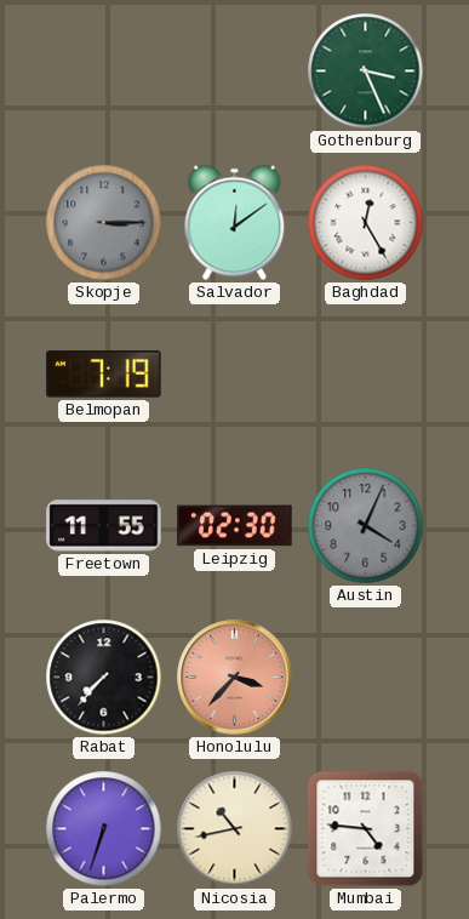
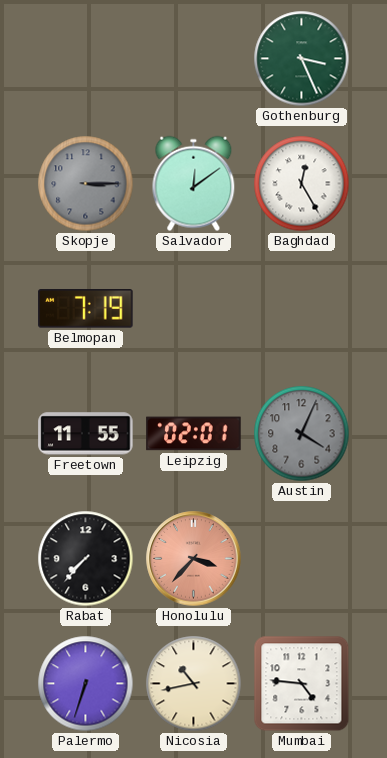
Leipzig: 02:30 -> 02:01
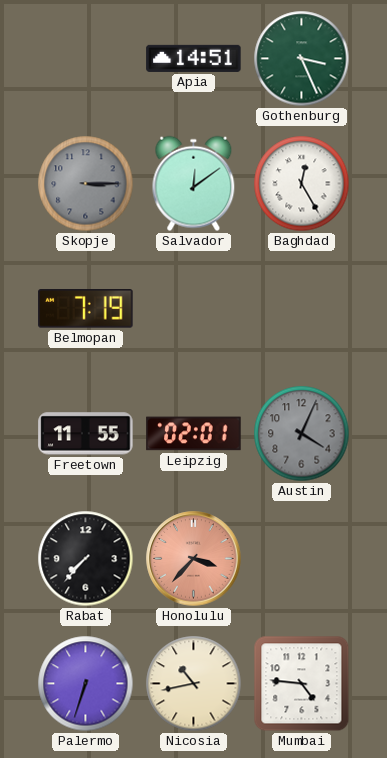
Apia: none -> 14:51
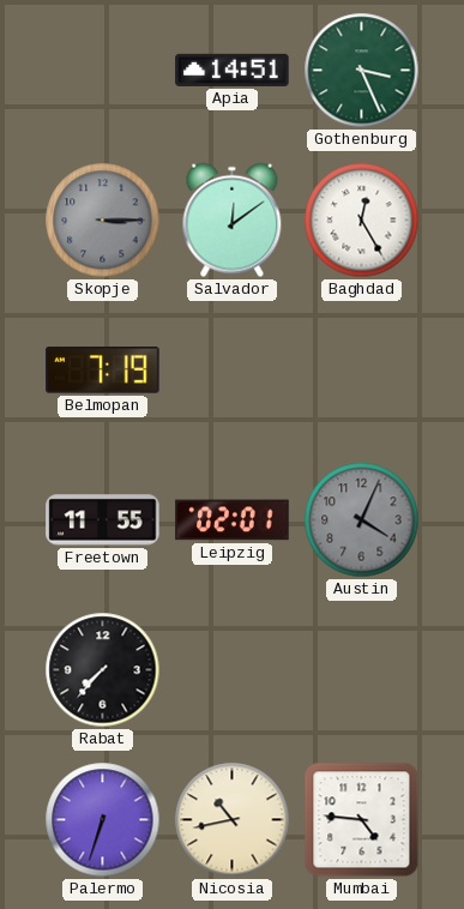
Honolulu: 3:37 -> none
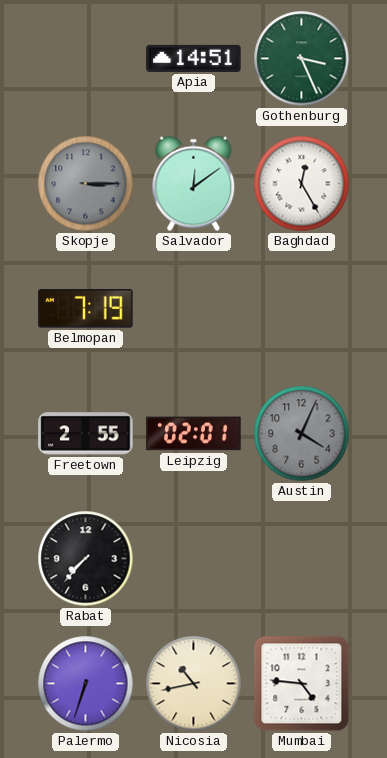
Freetown: 11:55 -> 2:55
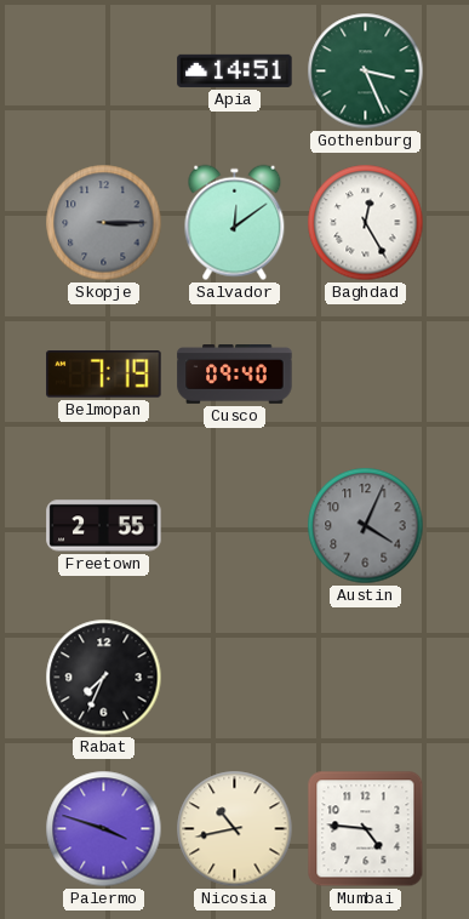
Cusco: none -> 09:40
Leipzig: 02:01 -> none
Rabat: 7:37 -> 7:34
Palermo: 6:33 -> 3:48
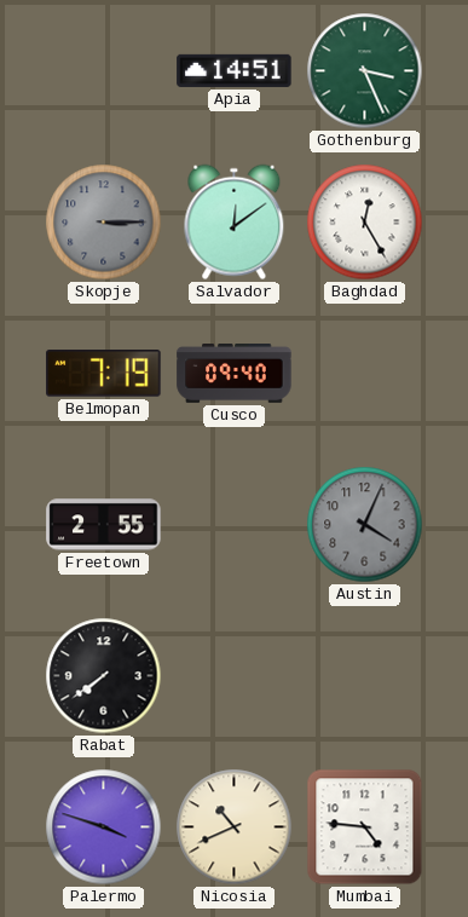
Rabat: 7:34 -> 7:39
Nicosia: 10:43 -> 10:41
